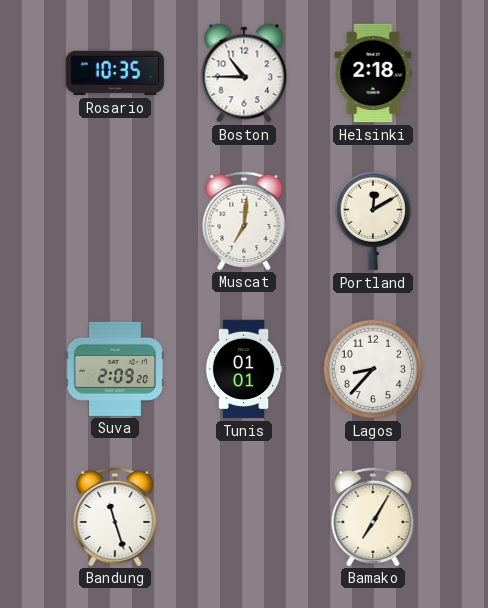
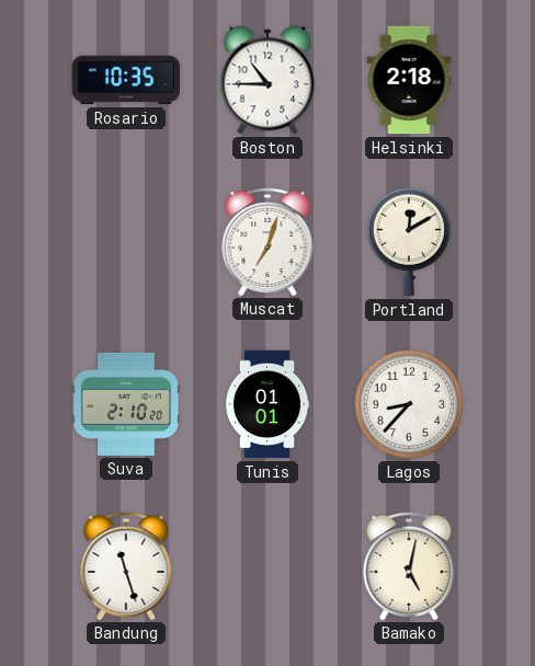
Muscat: 7:01 -> 7:03
Suva: 2:09 -> 2:10
Bamako: 7:05 -> 5:02
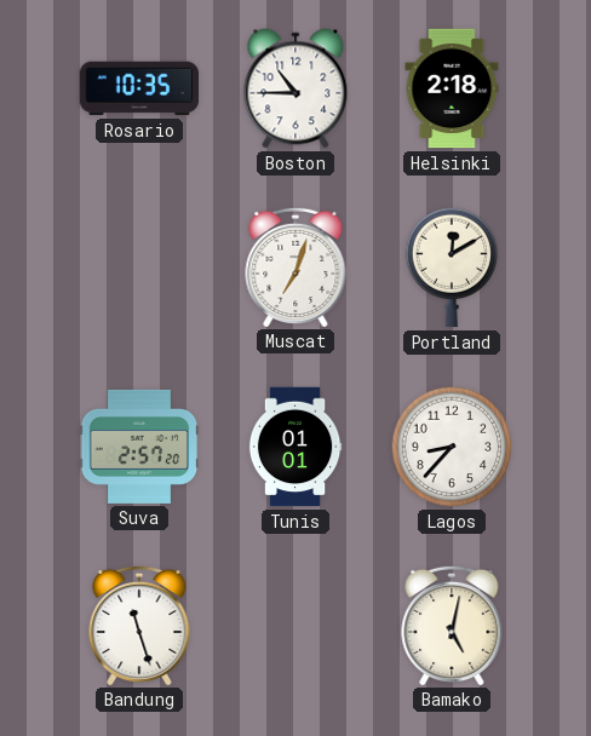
Suva: 2:10 -> 2:57
